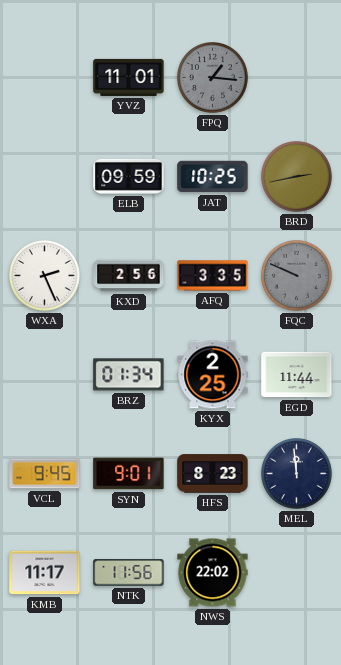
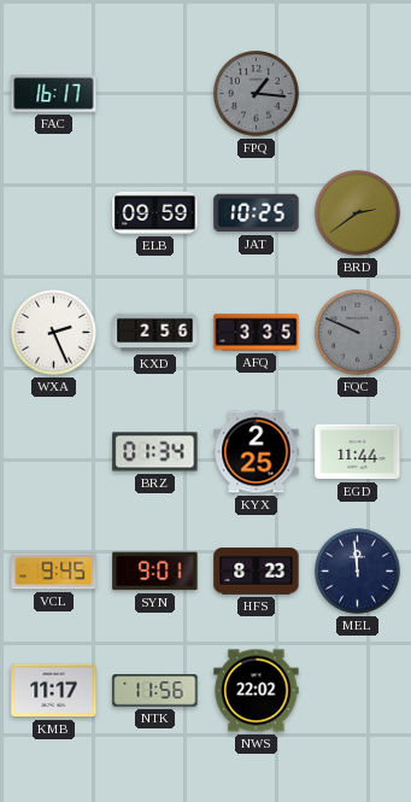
FAC: none -> 16:17
YVZ: 11:01 -> none
BRD: 2:43 -> 2:39
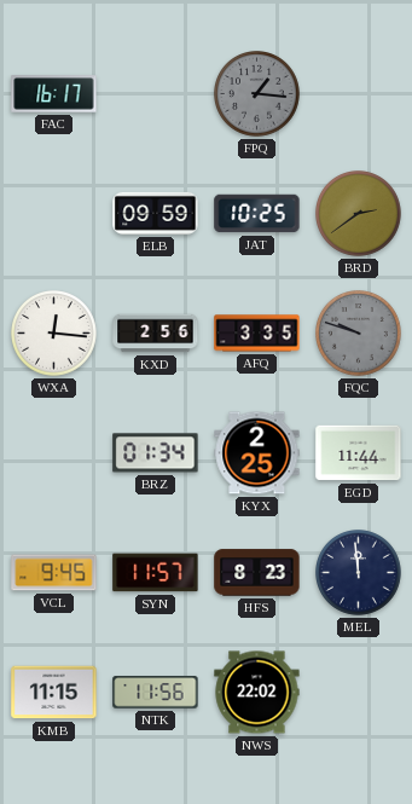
WXA: 2:26 -> 12:16
FQC: 9:49 -> 9:48
SYN: 9:01 -> 11:57
KMB: 11:17 -> 11:15
